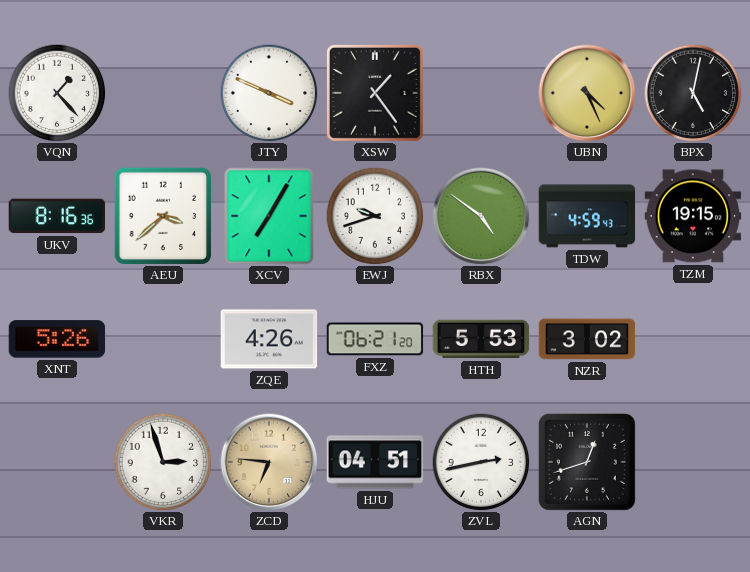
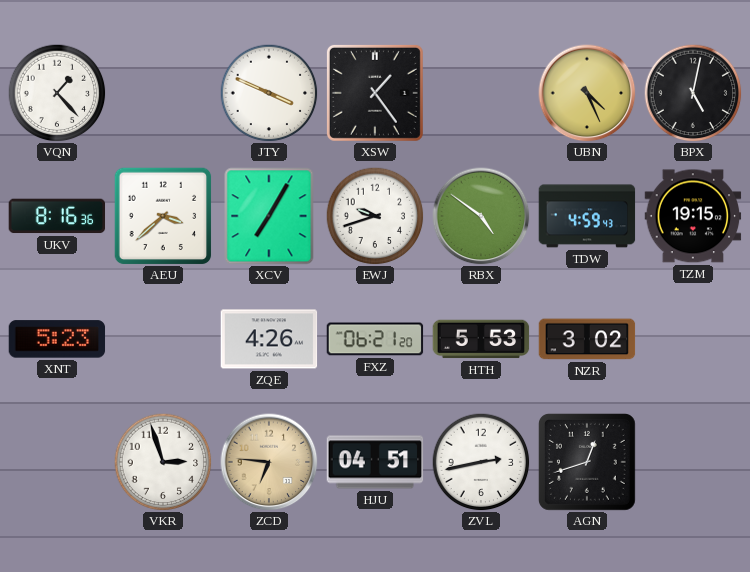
XNT: 5:26 -> 5:23
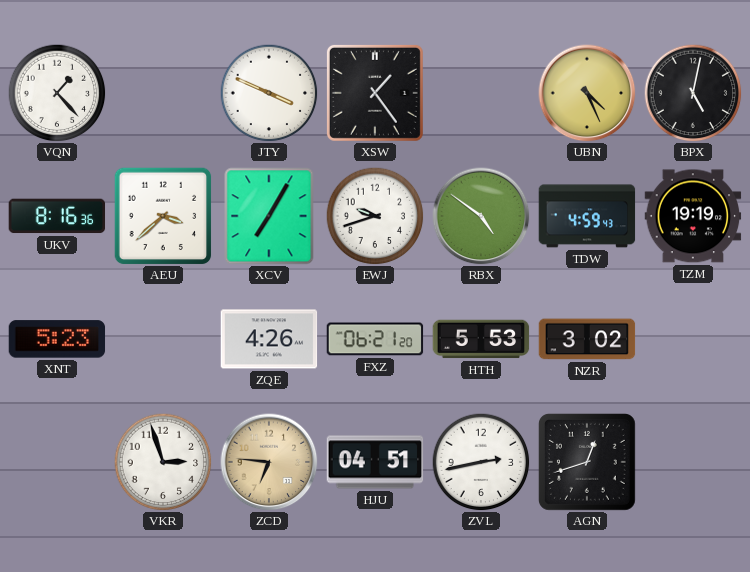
TZM: 19:15 -> 19:19
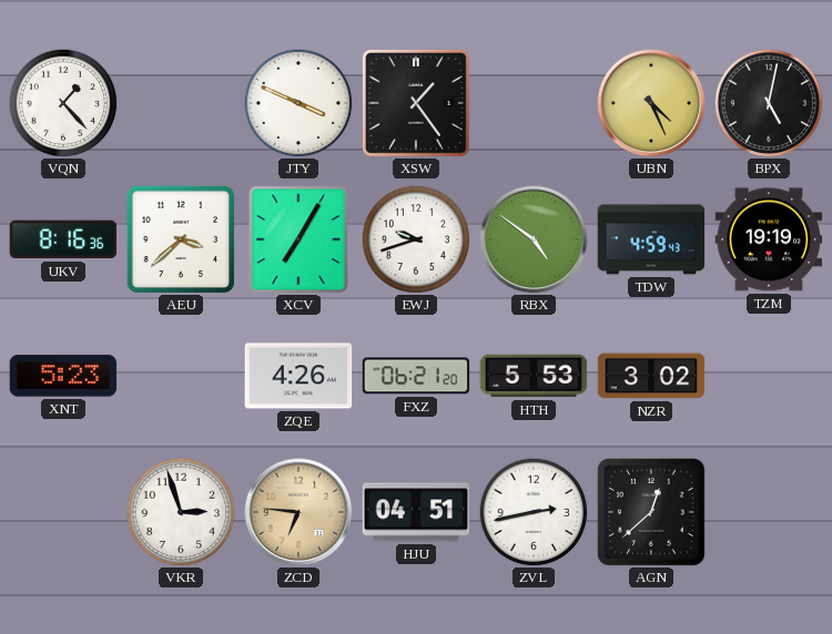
AGN: 12:42 -> 12:38
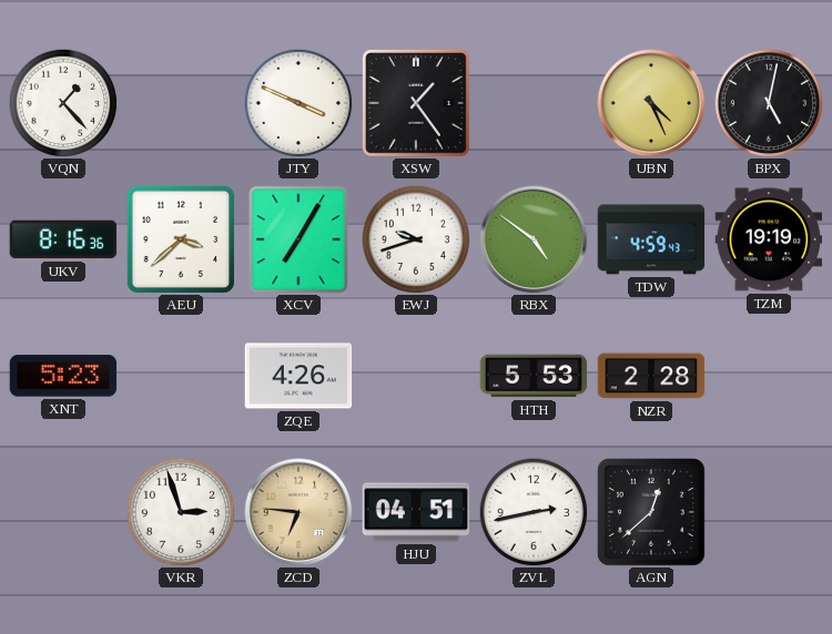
FXZ: 06:21 -> none
NZR: 3:02 -> 2:28
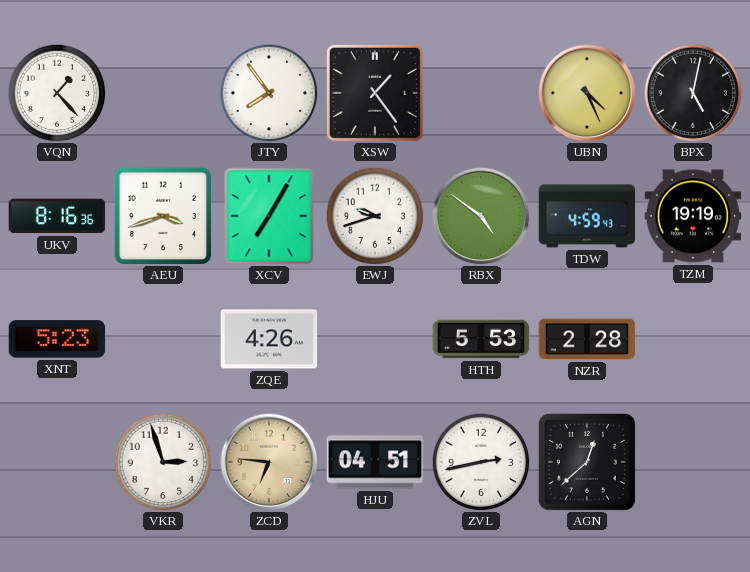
JTY: 3:49 -> 7:54
AEU: 3:38 -> 3:42
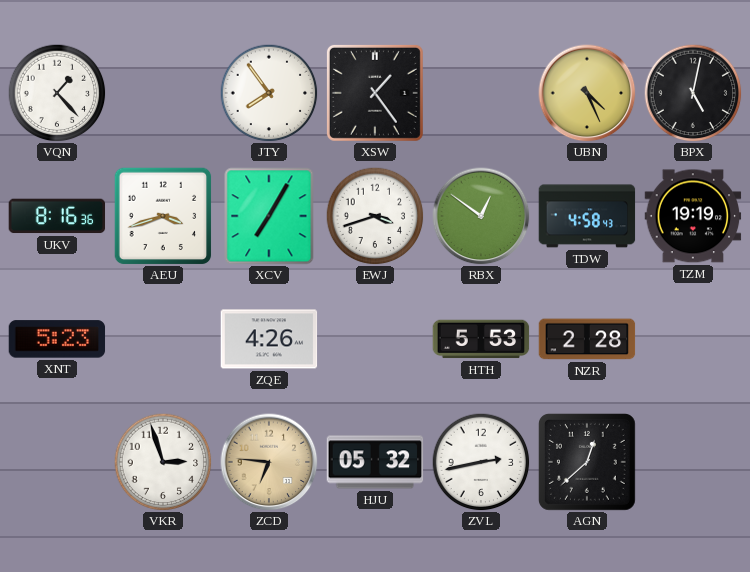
EWJ: 9:42 -> 3:42
RBX: 4:51 -> 12:51
TDW: 4:59 -> 4:58
HJU: 04:51 -> 05:32
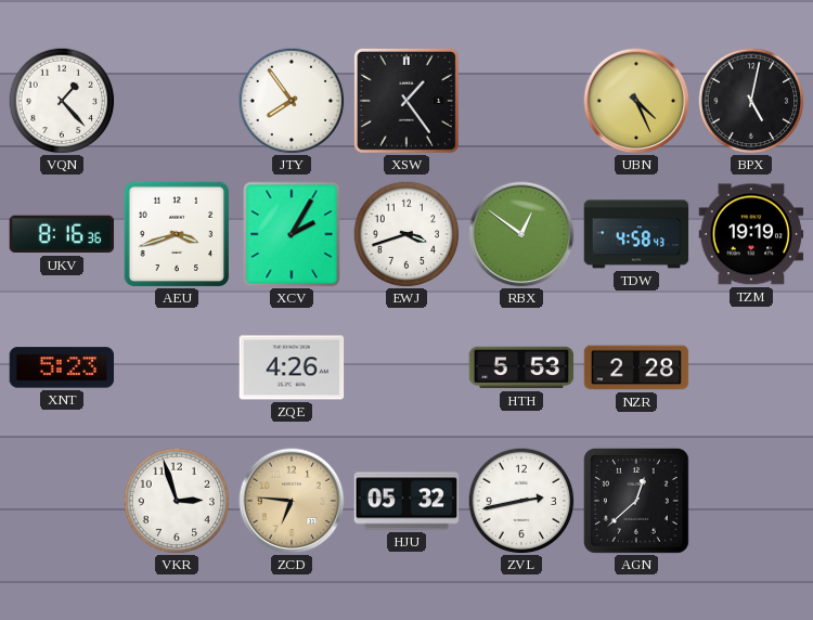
XCV: 7:05 -> 2:05
